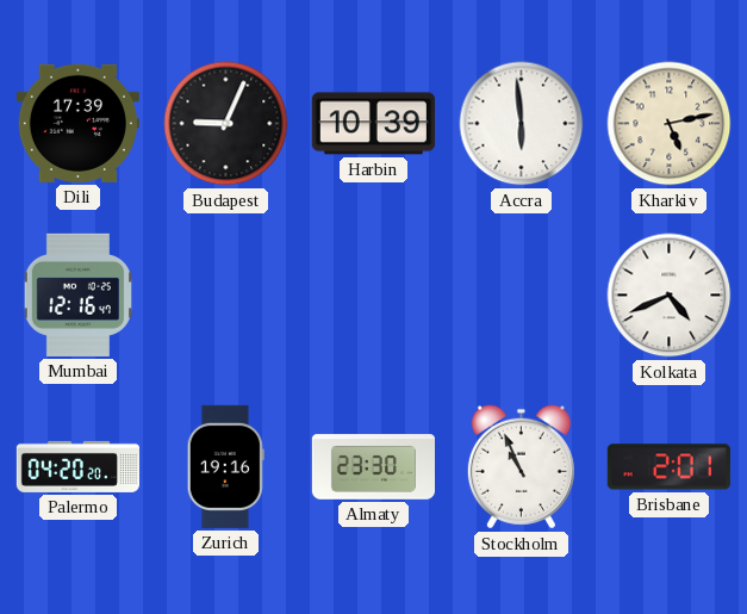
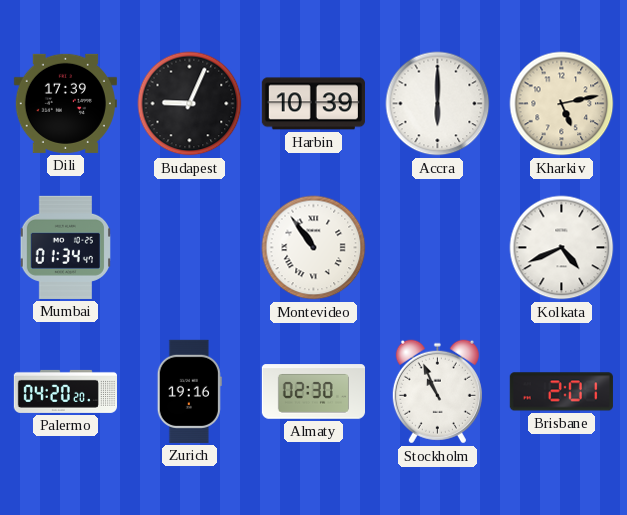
Accra: 5:59 -> 6:00
Mumbai: 12:16 -> 01:34
Montevideo: none -> 10:54
Almaty: 23:30 -> 02:30
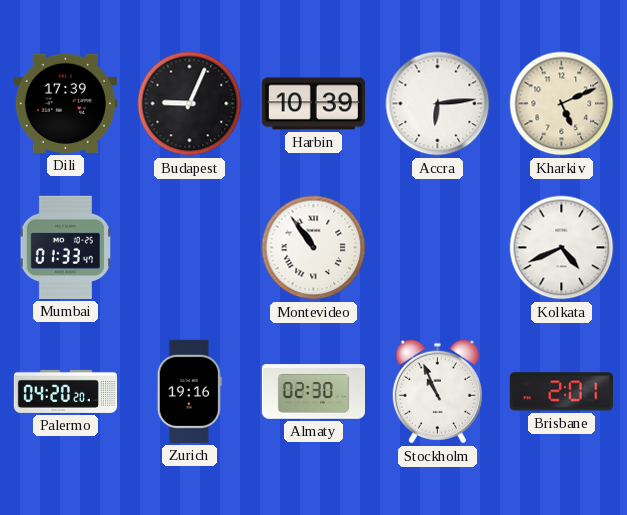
Accra: 6:00 -> 6:14
Kharkiv: 5:13 -> 5:11
Mumbai: 01:34 -> 01:33
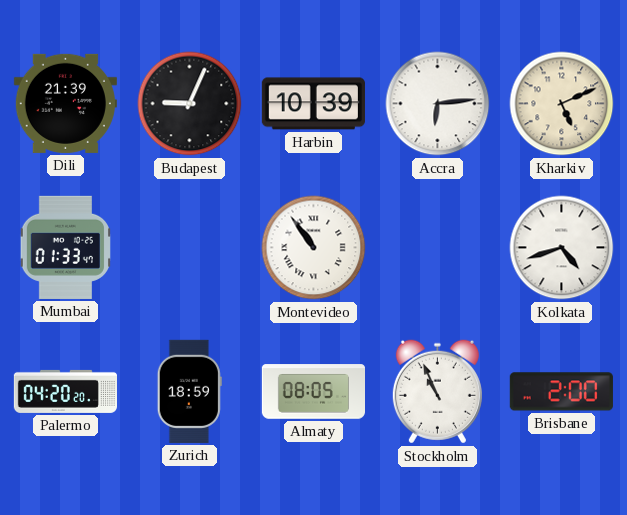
Dili: 17:39 -> 21:39
Kolkata: 4:41 -> 4:42
Zurich: 19:16 -> 18:59
Almaty: 02:30 -> 08:05
Brisbane: 2:01 -> 2:00
